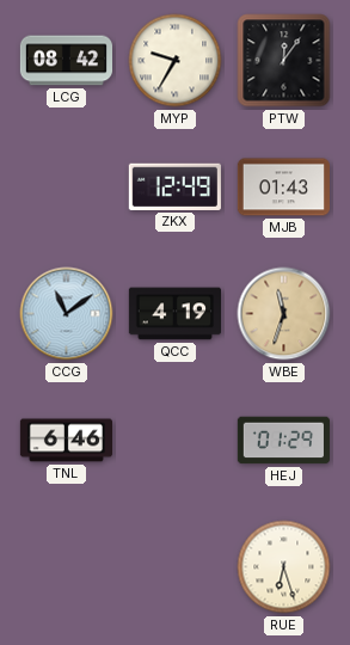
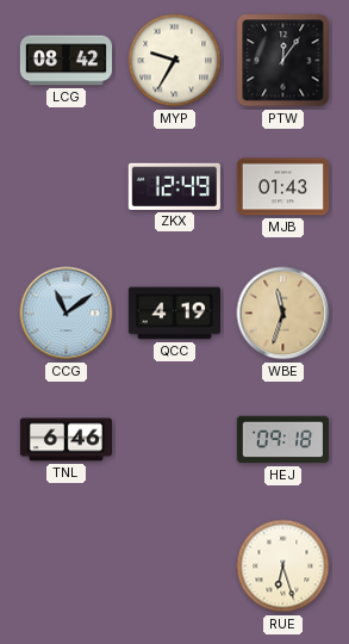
HEJ: 01:29 -> 09:18
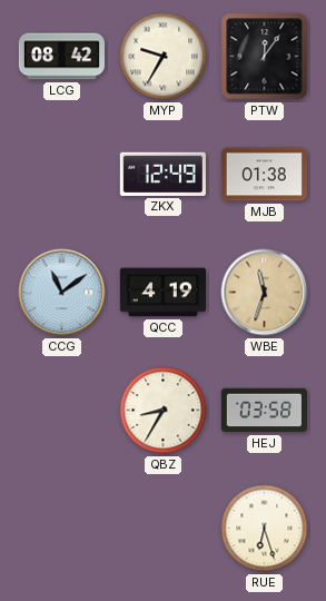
MJB: 01:43 -> 01:38
TNL: 6:46 -> none
QBZ: none -> 8:35
HEJ: 09:18 -> 03:58
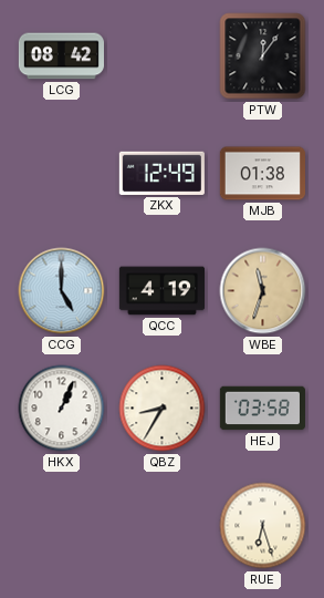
MYP: 9:35 -> none
CCG: 11:09 -> 5:00
HKX: none -> 1:04
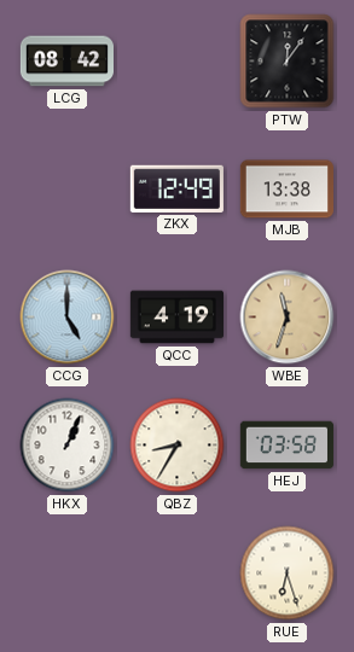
MJB: 01:38 -> 13:38
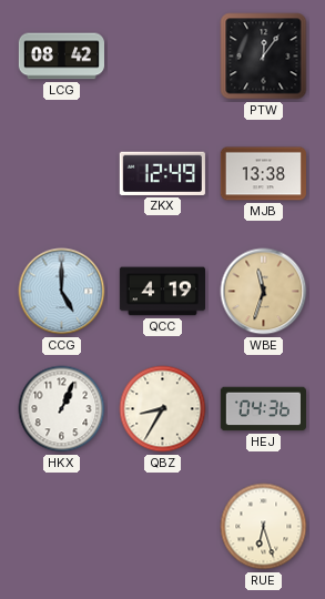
HEJ: 03:58 -> 04:36
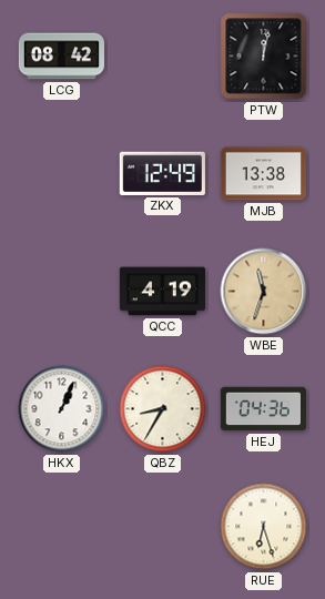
PTW: 12:06 -> 12:02
CCG: 5:00 -> none
